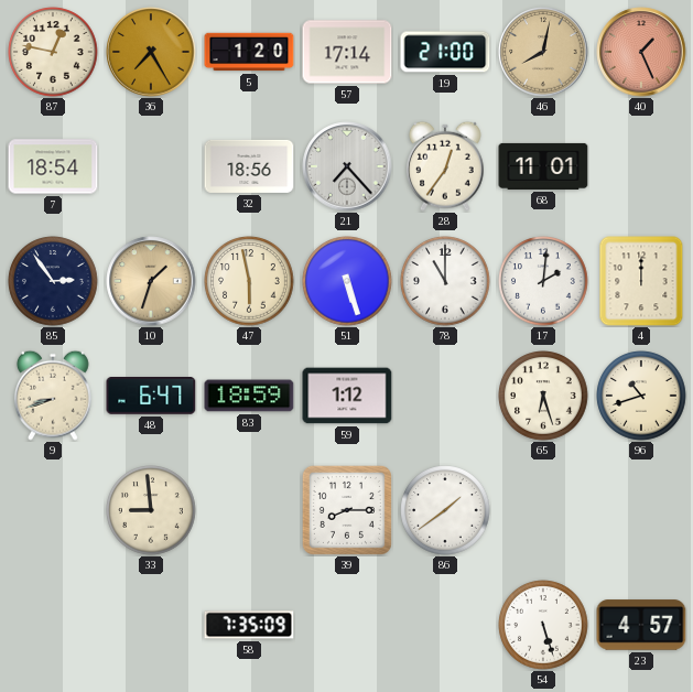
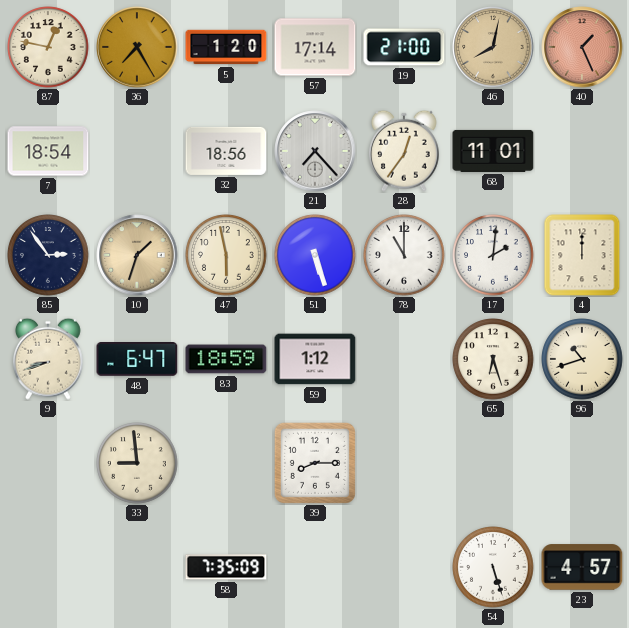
86: 1:39 -> none
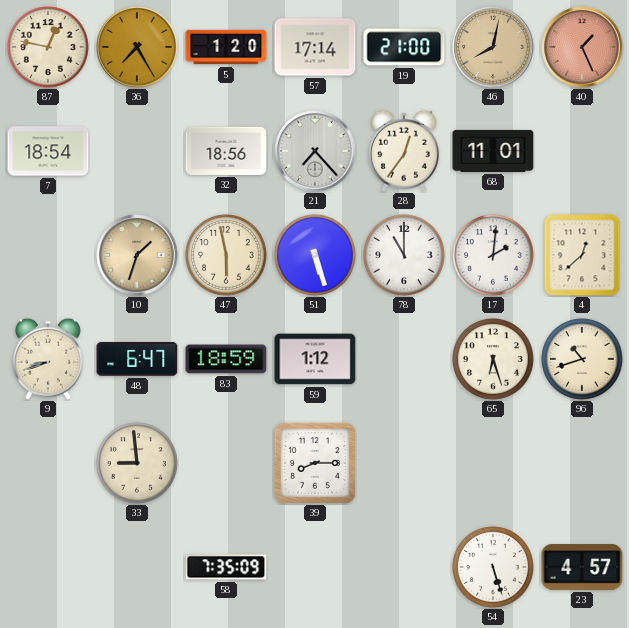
85: 2:54 -> none
4: 12:00 -> 12:38
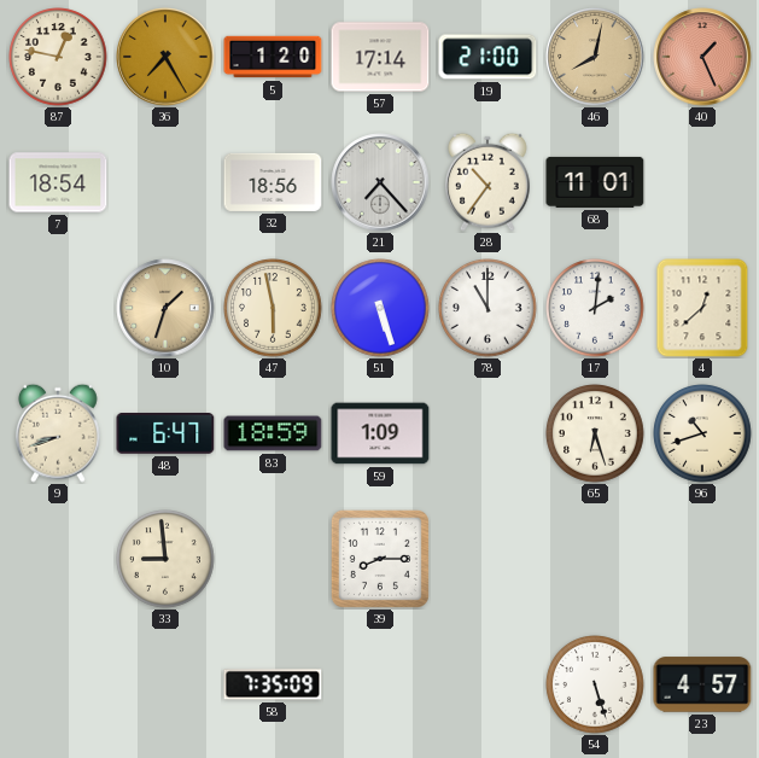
28: 12:36 -> 10:36
59: 1:12 -> 1:09
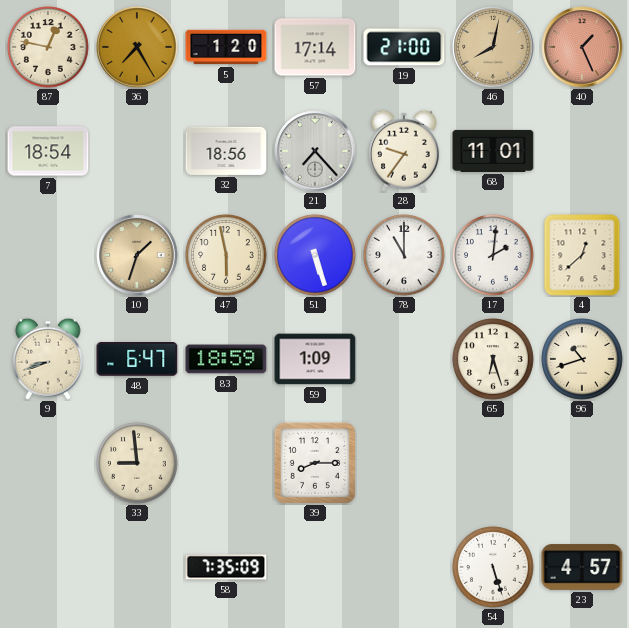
28: 10:36 -> 9:36
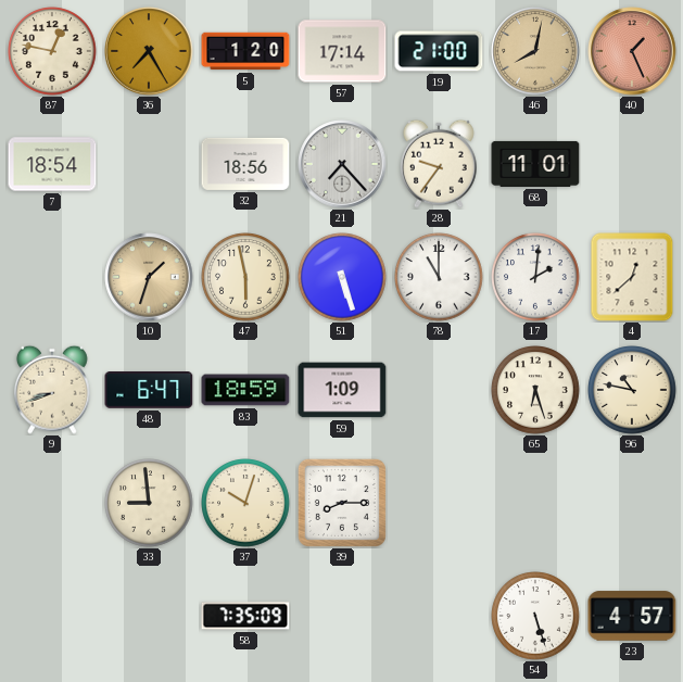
96: 10:42 -> 10:47
37: none -> 10:03
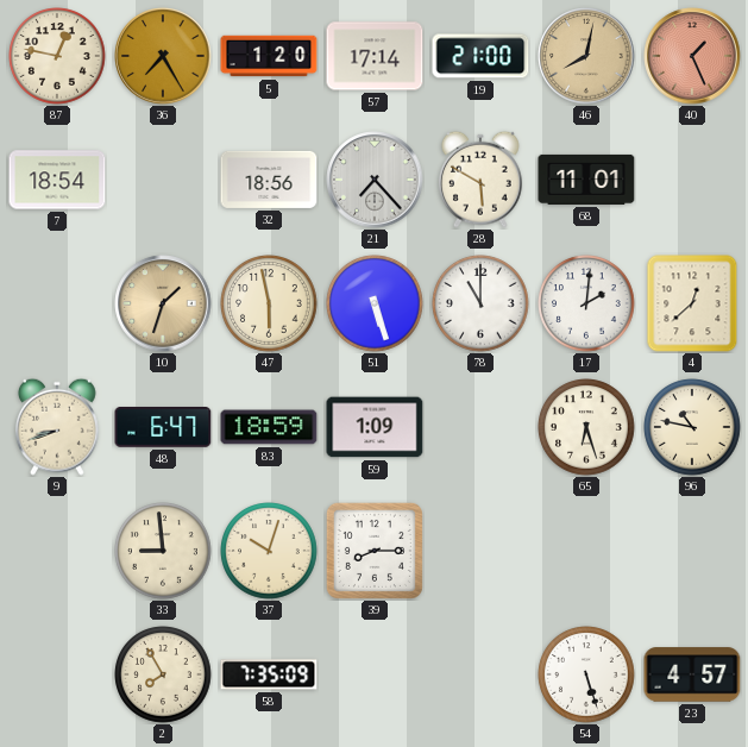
28: 9:36 -> 5:50
2: none -> 7:55
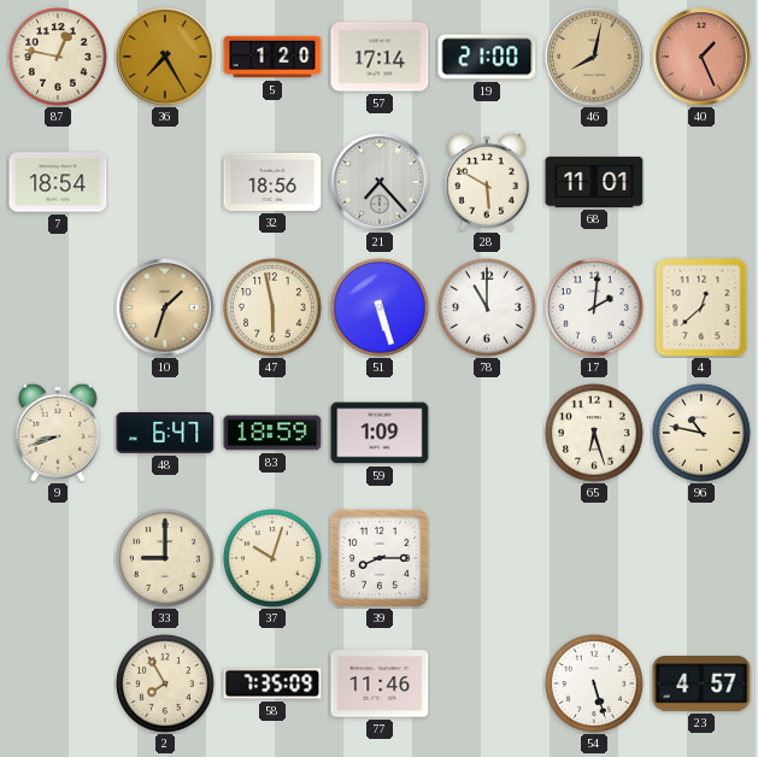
33: 8:59 -> 9:00
77: none -> 11:46
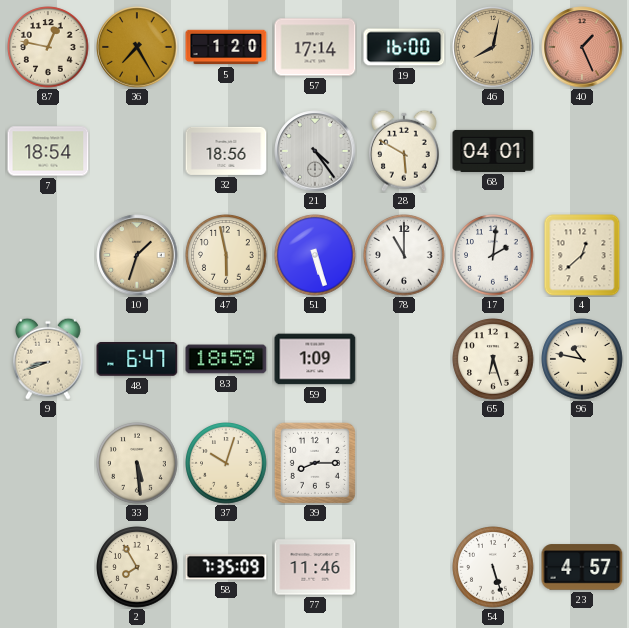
19: 21:00 -> 16:00
21: 7:23 -> 4:24
68: 11:01 -> 04:01
33: 9:00 -> 5:29
